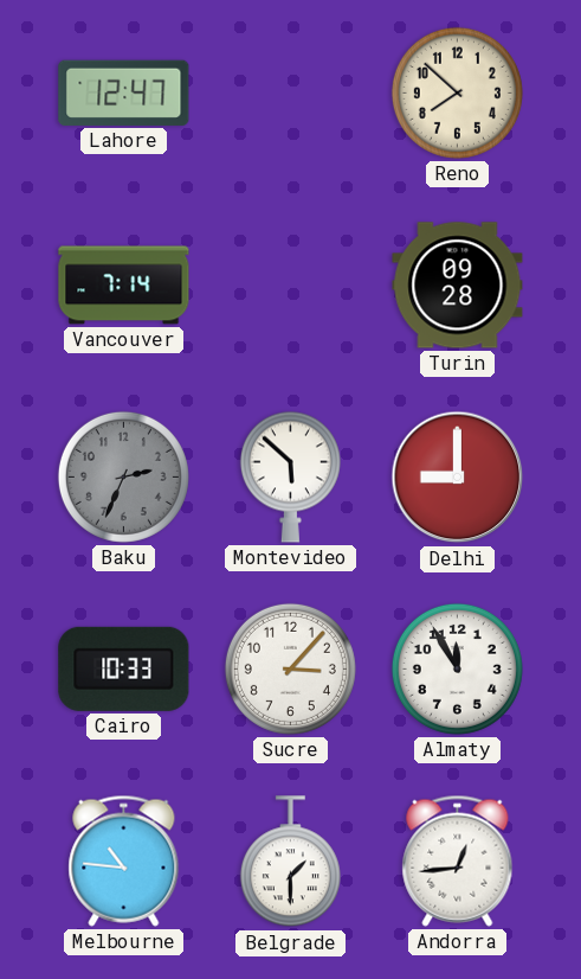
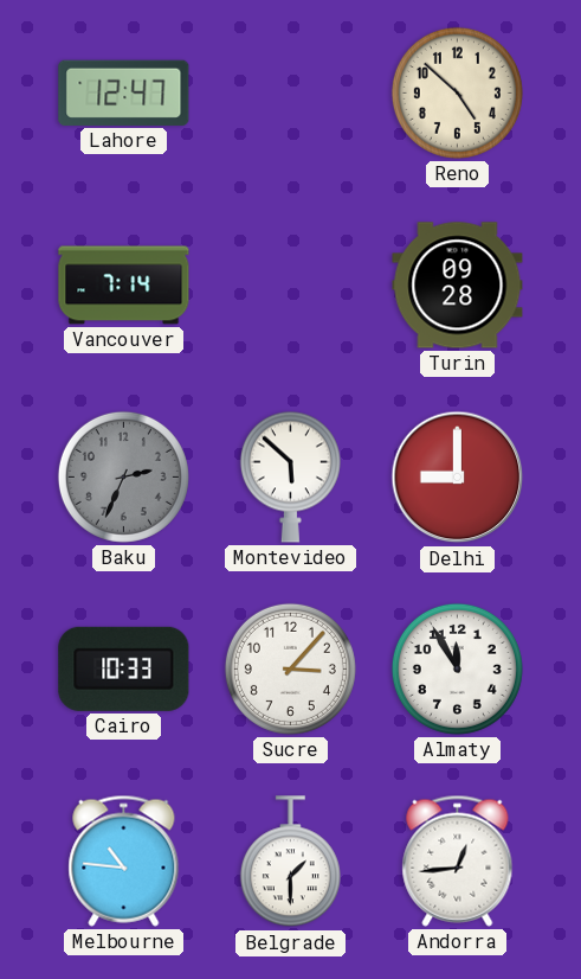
Reno: 7:52 -> 4:52
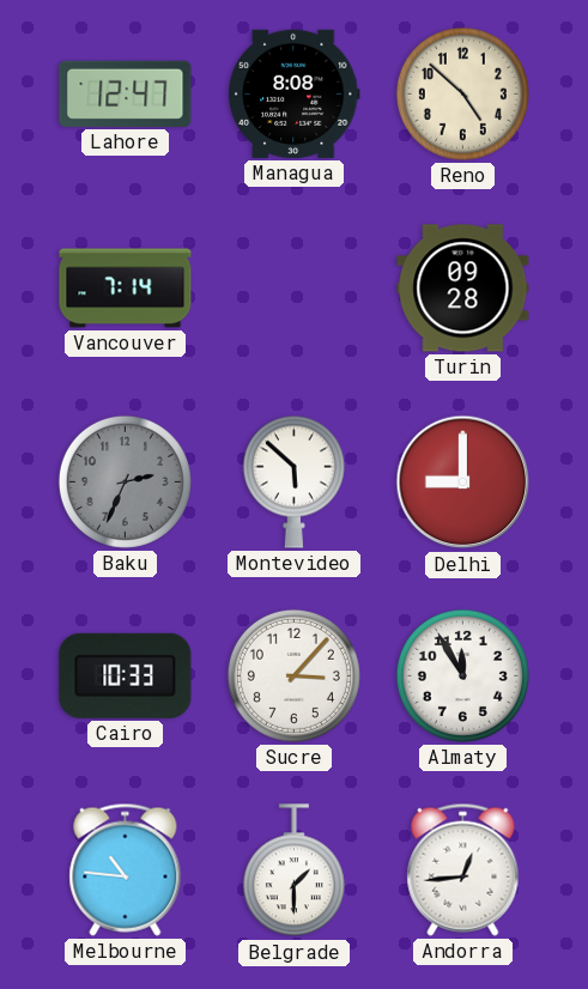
Managua: none -> 8:08
